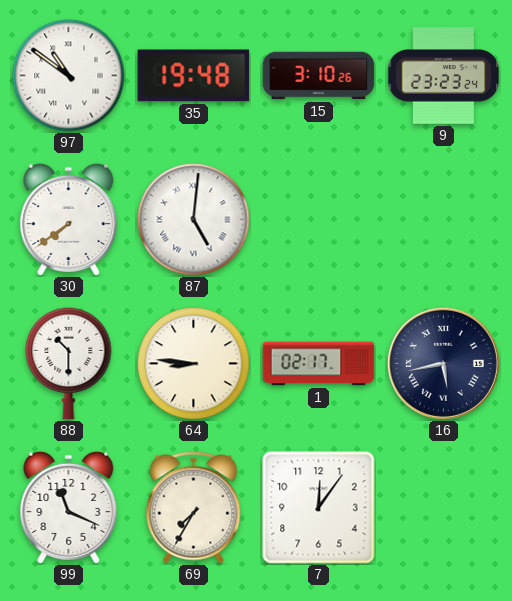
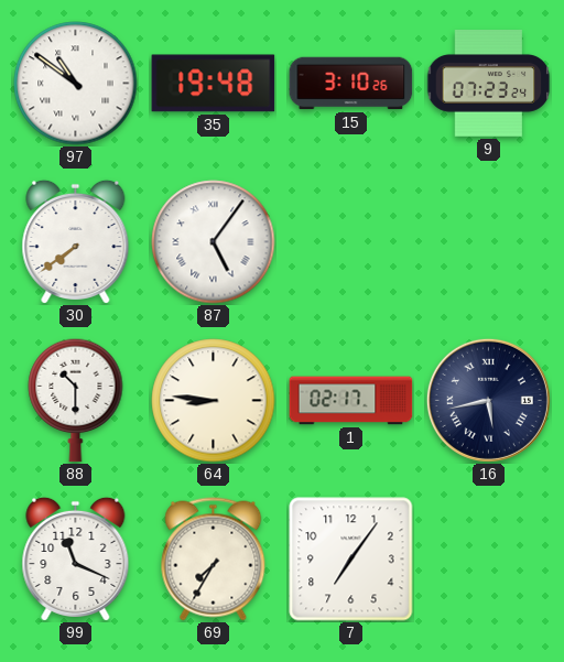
9: 23:23 -> 07:23
87: 5:01 -> 5:06
7: 12:06 -> 7:06
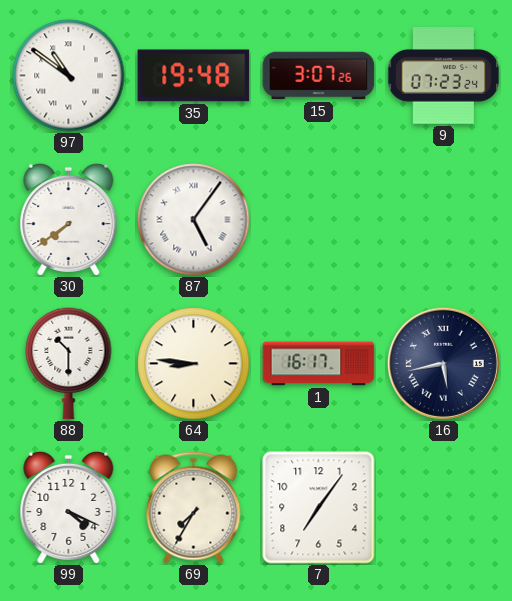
15: 3:10 -> 3:07
1: 02:17 -> 16:17
99: 11:19 -> 4:19
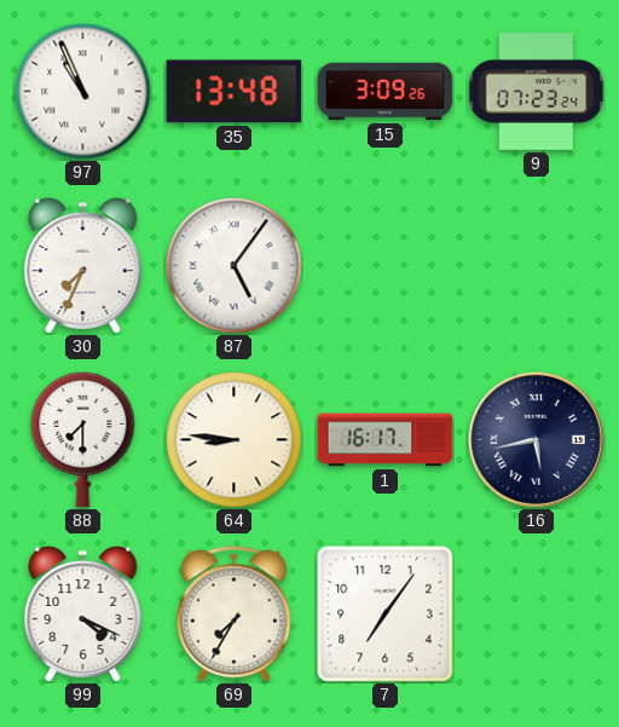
97: 10:51 -> 10:56
35: 19:48 -> 13:48
15: 3:07 -> 3:09
30: 7:39 -> 7:34
88: 10:30 -> 7:30
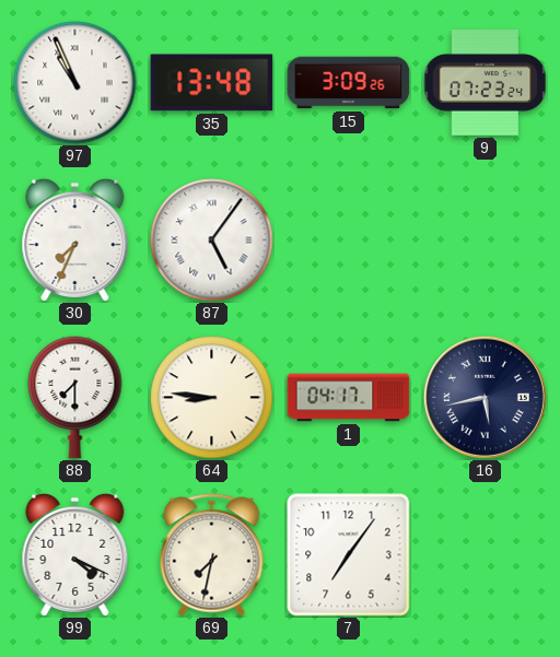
1: 16:17 -> 04:17
69: 7:35 -> 7:32
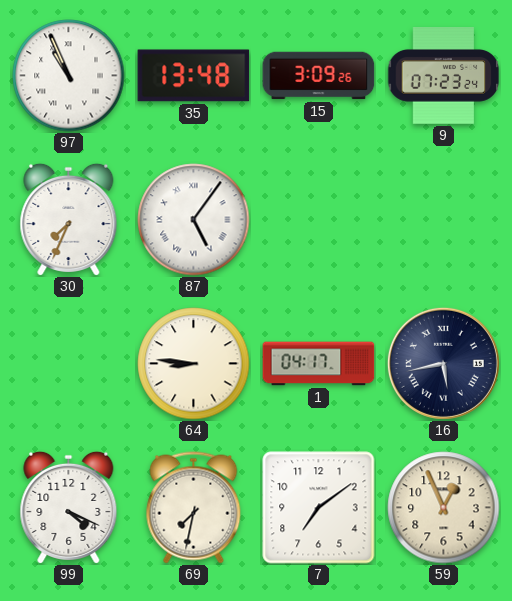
88: 7:30 -> none
7: 7:06 -> 7:09
59: none -> 12:56
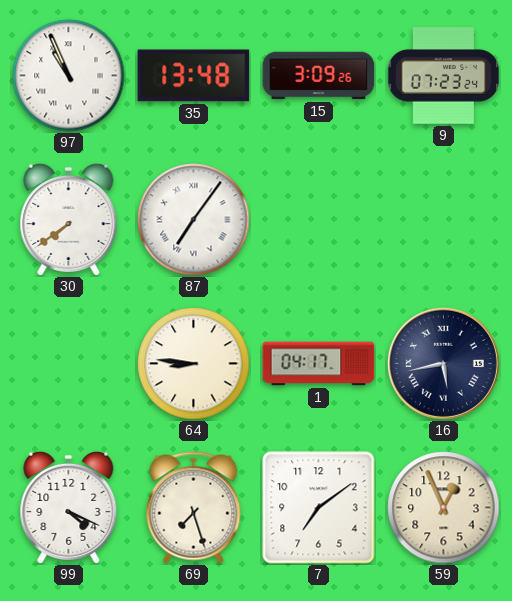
30: 7:34 -> 7:39
87: 5:06 -> 7:06
69: 7:32 -> 7:27
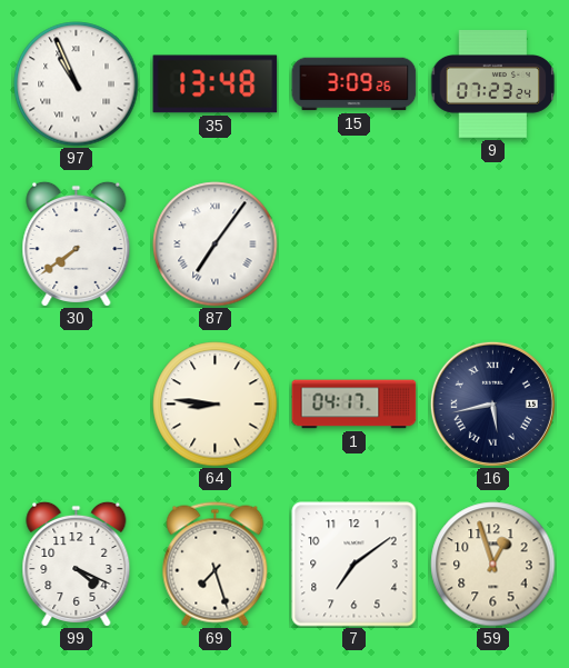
59: 12:56 -> 12:57
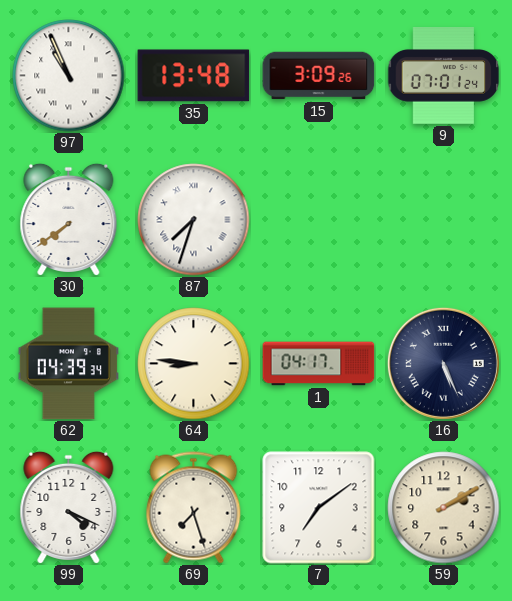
9: 07:23 -> 07:01
87: 7:06 -> 7:33
62: none -> 04:39
16: 5:43 -> 5:26
59: 12:57 -> 2:10
